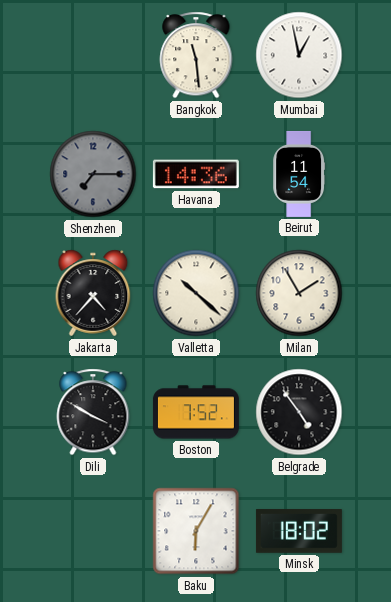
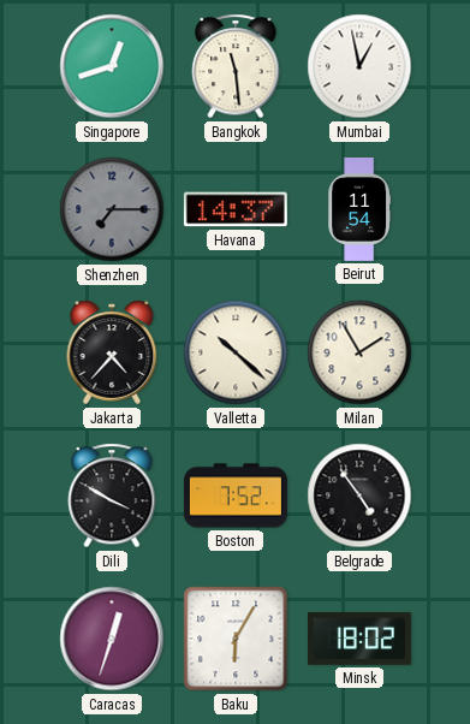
Singapore: none -> 12:42
Havana: 14:36 -> 14:37
Caracas: none -> 12:33
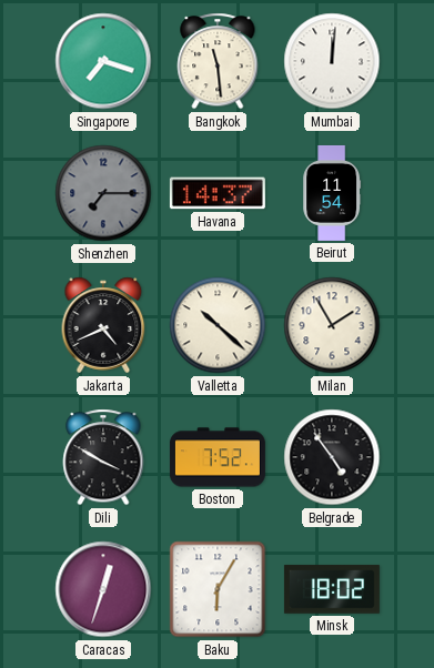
Singapore: 12:42 -> 7:18
Mumbai: 12:58 -> 12:01
Jakarta: 4:37 -> 4:41
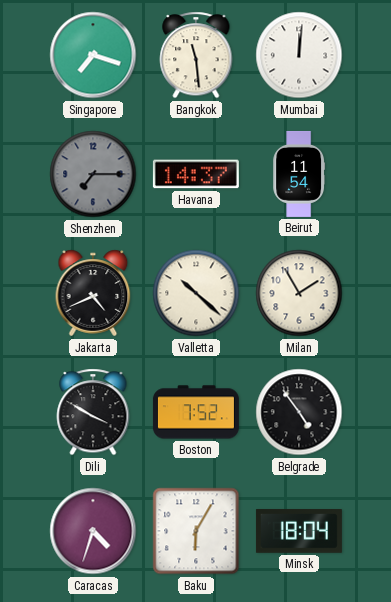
Caracas: 12:33 -> 4:33
Minsk: 18:02 -> 18:04
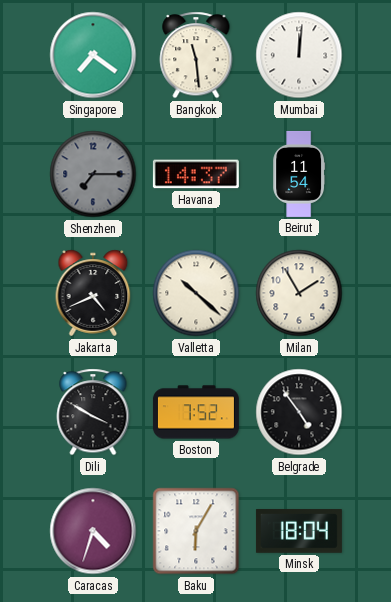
Singapore: 7:18 -> 7:21
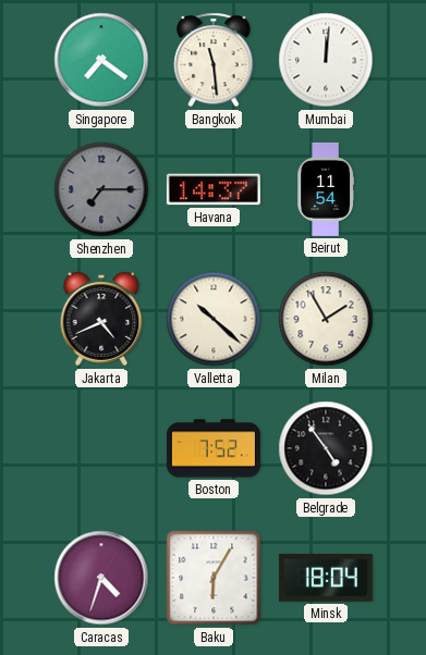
Dili: 3:50 -> none
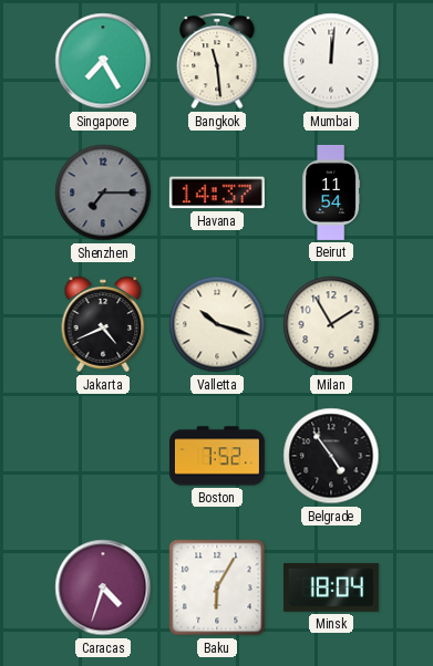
Singapore: 7:21 -> 7:25
Valletta: 10:22 -> 10:18
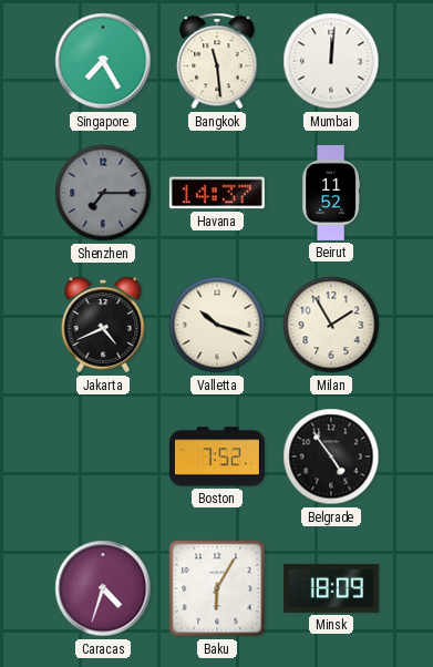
Beirut: 11:54 -> 11:52
Minsk: 18:04 -> 18:09
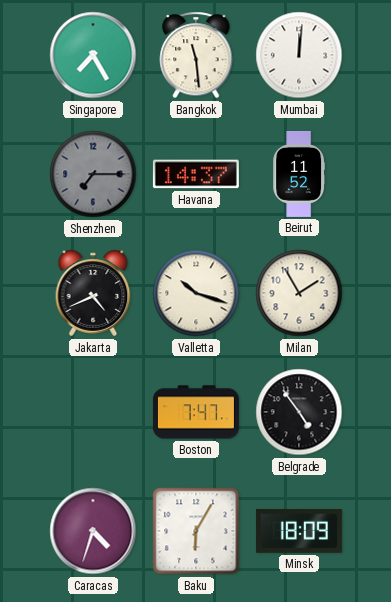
Boston: 7:52 -> 7:47
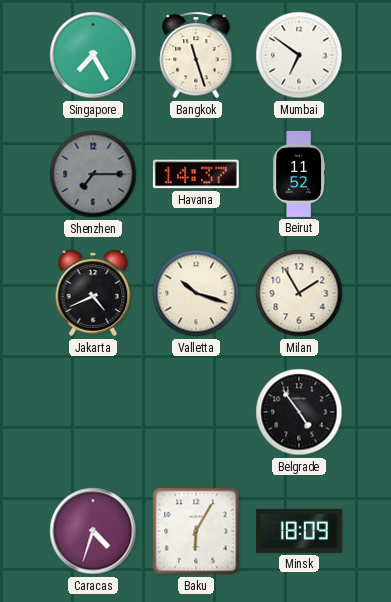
Bangkok: 11:29 -> 11:27
Mumbai: 12:01 -> 6:51
Boston: 7:47 -> none
